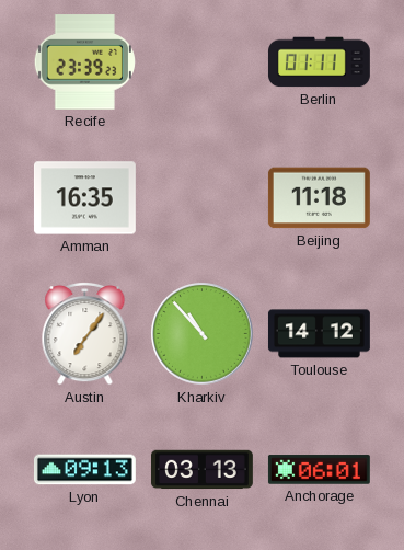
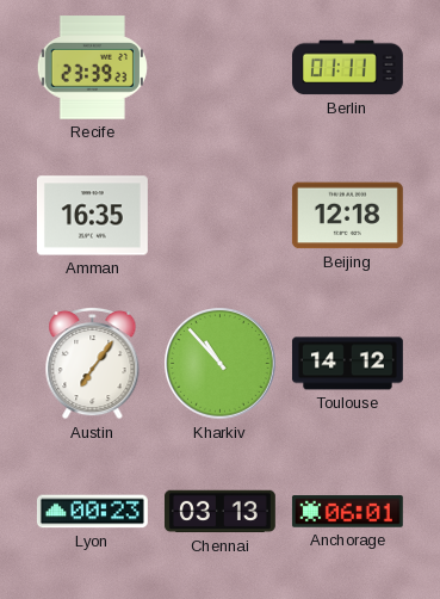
Beijing: 11:18 -> 12:18
Lyon: 09:13 -> 00:23
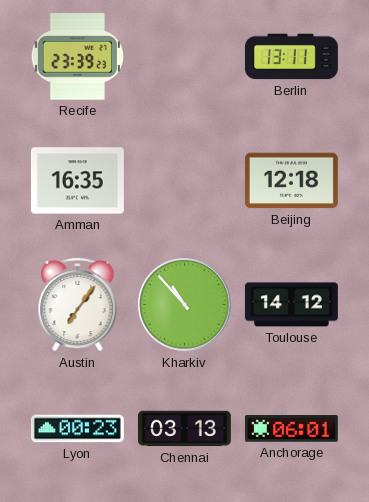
Berlin: 01:11 -> 13:11
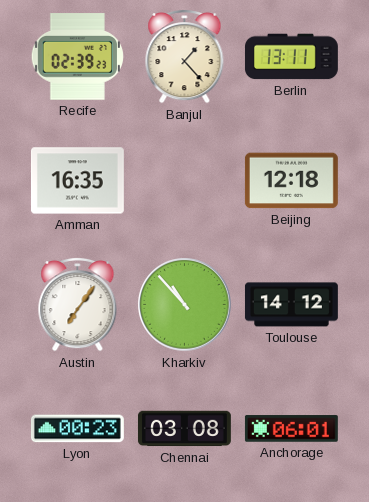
Recife: 23:39 -> 02:39
Banjul: none -> 1:23
Chennai: 03:13 -> 03:08
